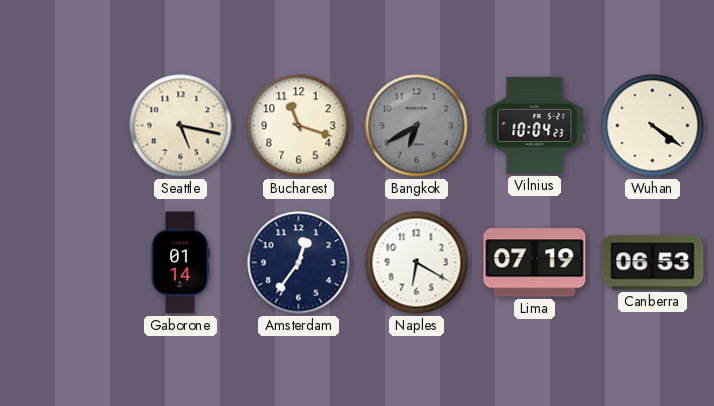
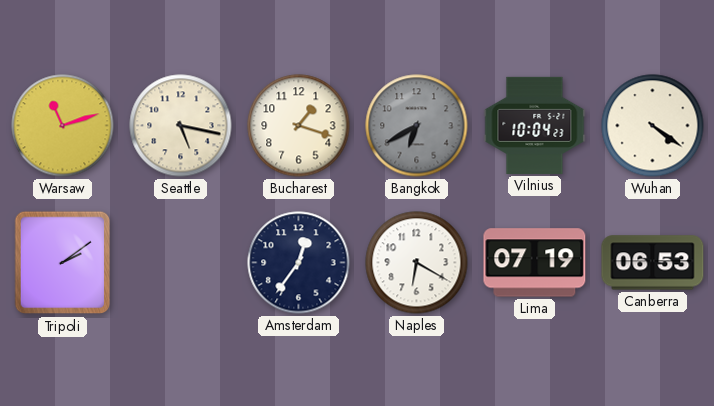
Warsaw: none -> 11:12
Bucharest: 11:18 -> 1:18
Tripoli: none -> 2:09
Gaborone: 01:14 -> none
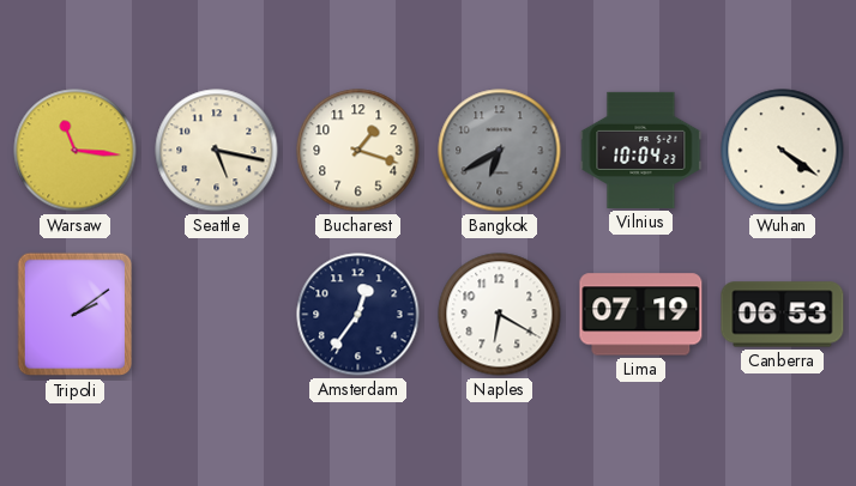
Warsaw: 11:12 -> 11:16
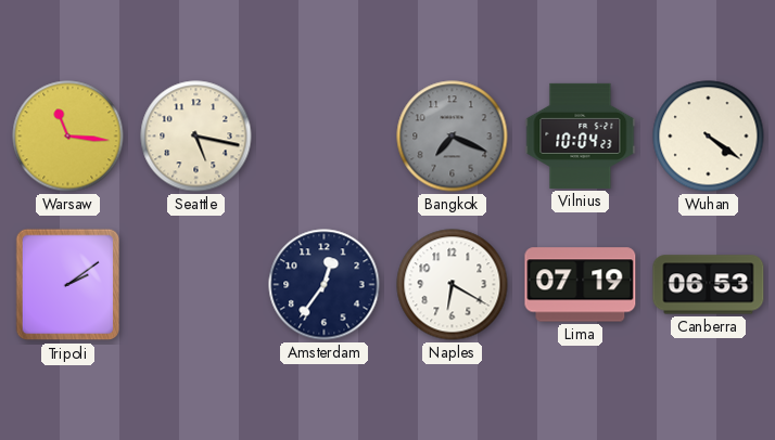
Bucharest: 1:18 -> none
Bangkok: 6:40 -> 7:19
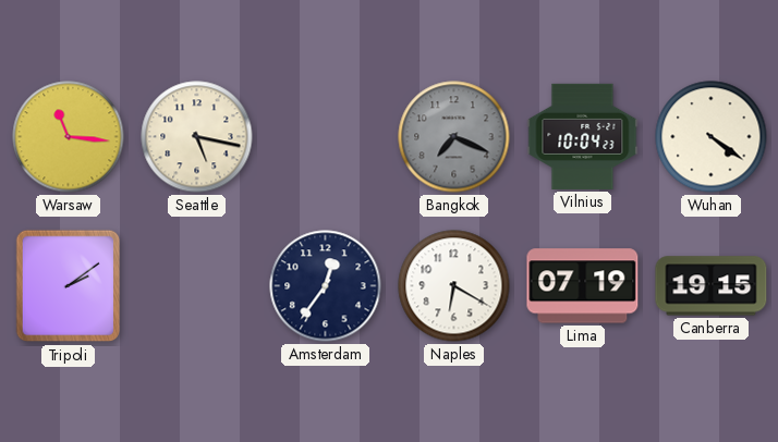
Canberra: 06:53 -> 19:15
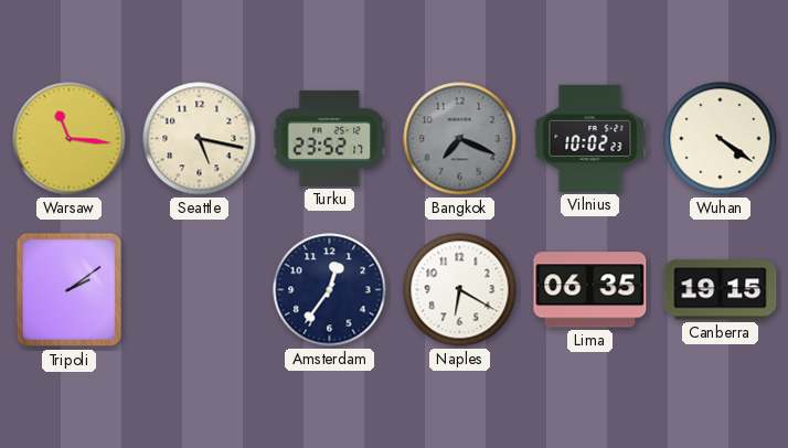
Turku: none -> 23:52
Vilnius: 10:04 -> 10:02
Lima: 07:19 -> 06:35
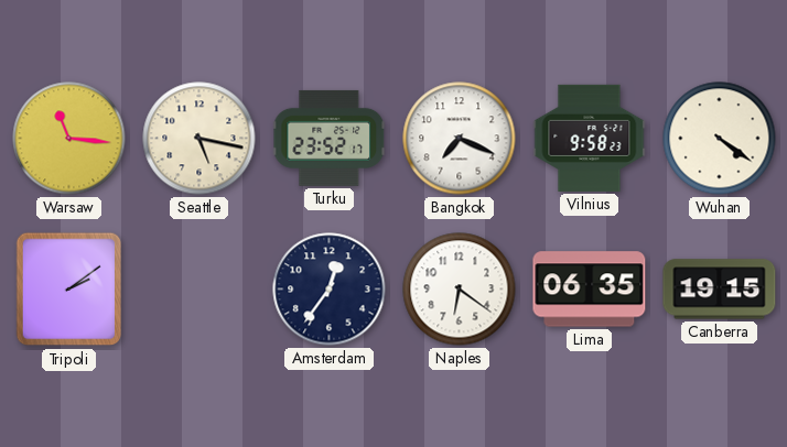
Bangkok dial: grey -> white
Vilnius: 10:02 -> 9:58
Naples: 6:20 -> 6:21
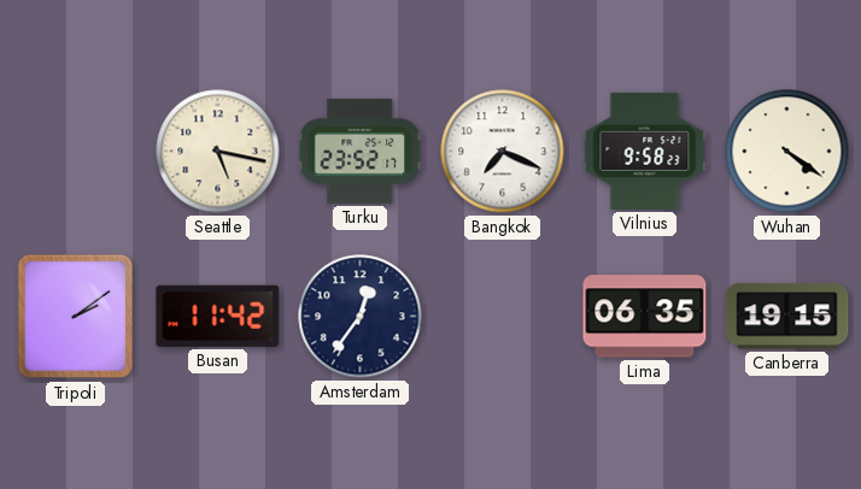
Warsaw: 11:16 -> none
Busan: none -> 11:42
Naples: 6:21 -> none
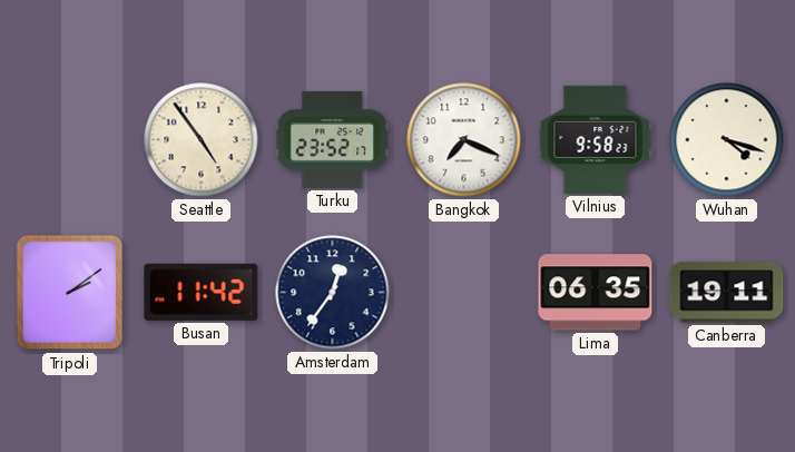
Seattle: 5:17 -> 4:54
Wuhan: 4:21 -> 4:18
Canberra: 19:15 -> 19:11
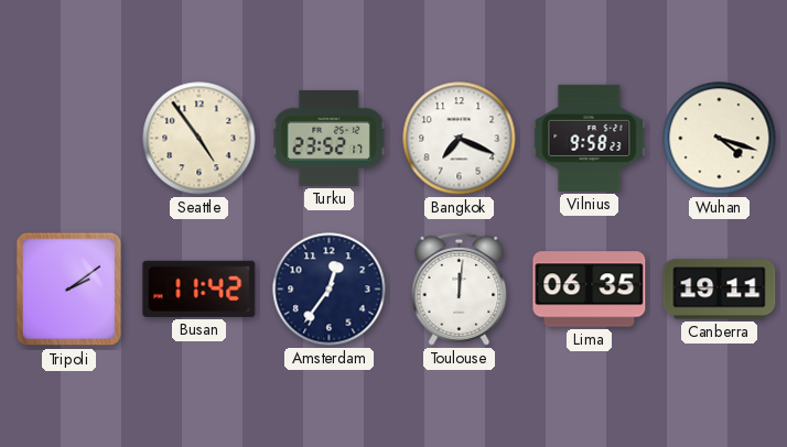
Toulouse: none -> 12:01
